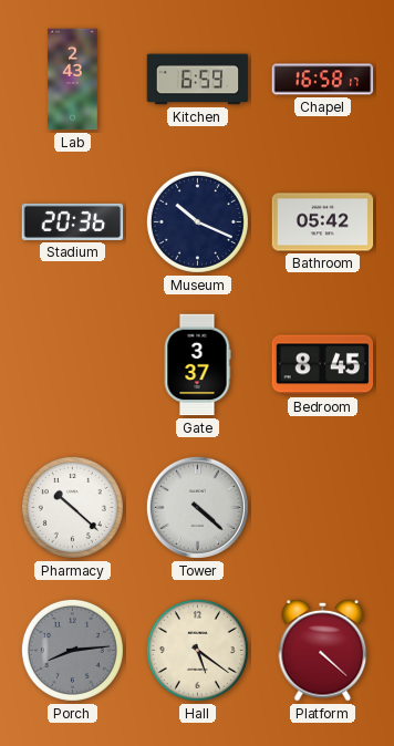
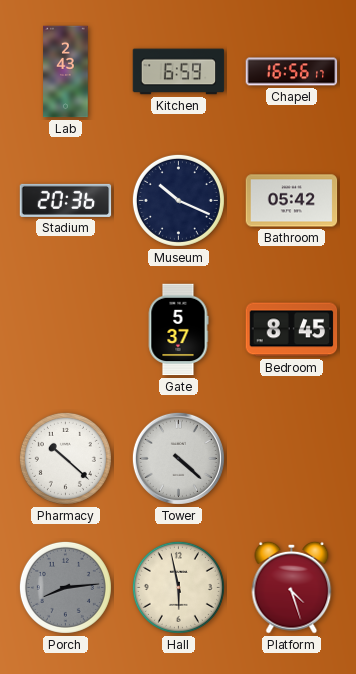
Chapel: 16:58 -> 16:56
Gate: 3:37 -> 5:37
Hall: 5:21 -> 5:58
Platform: 4:22 -> 4:27
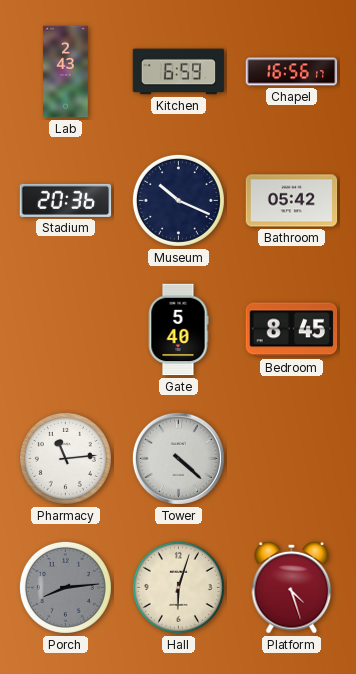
Gate: 5:37 -> 5:40
Pharmacy: 10:22 -> 11:14
Hall: 5:58 -> 6:03
